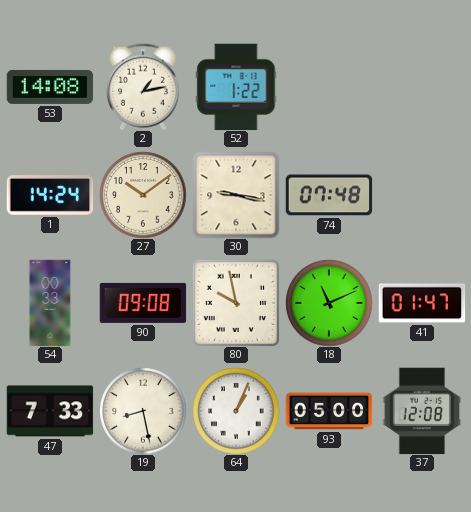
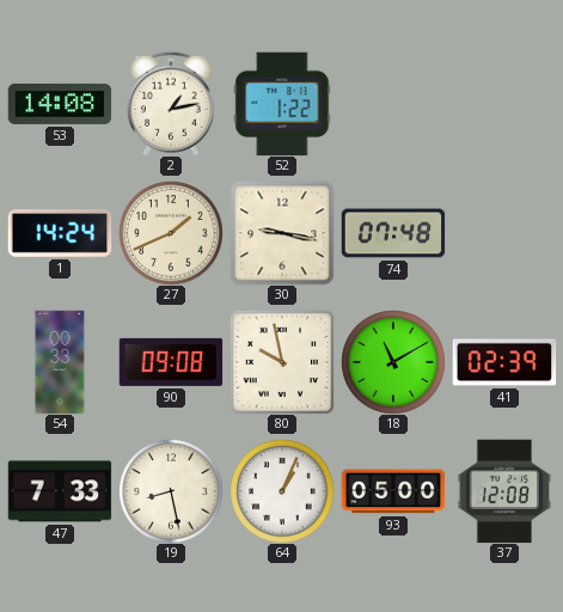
27: 10:09 -> 1:41
18: 11:11 -> 11:10
41: 01:47 -> 02:39
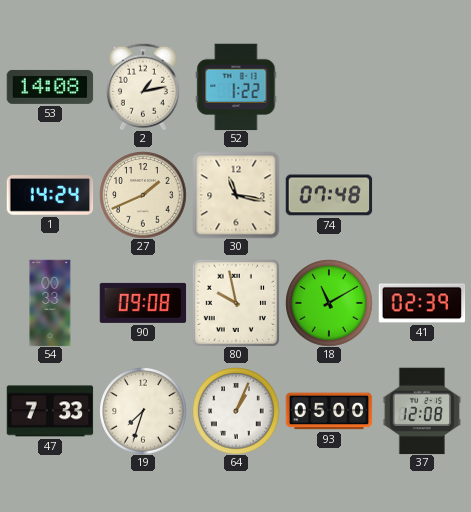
30: 9:17 -> 11:17
19: 8:28 -> 7:33
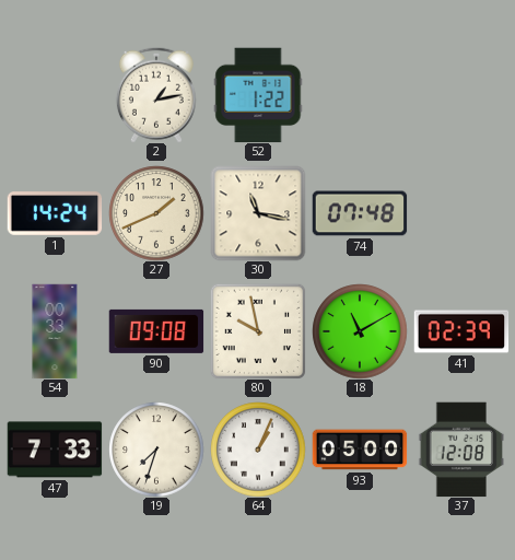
53: 14:08 -> none
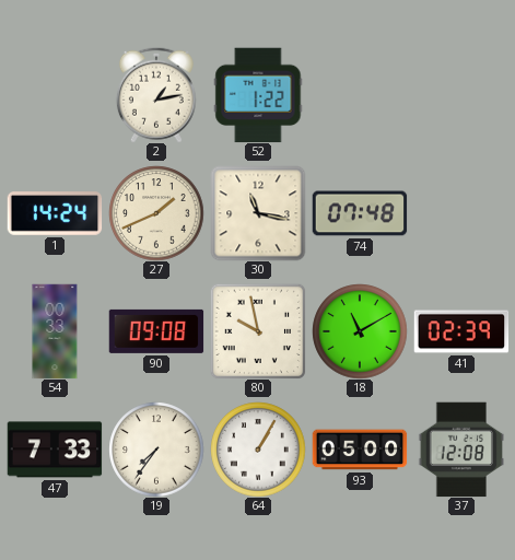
19: 7:33 -> 7:36
64: 1:04 -> 1:05
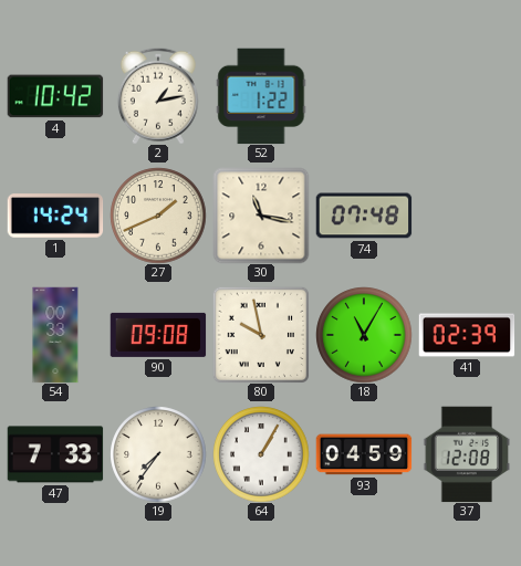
4: none -> 10:42
18: 11:10 -> 11:05
93: 05:00 -> 04:59
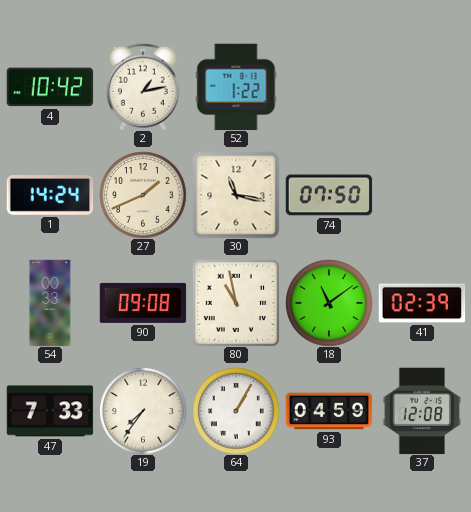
74: 07:48 -> 07:50
80: 9:58 -> 10:58
18: 11:05 -> 11:09
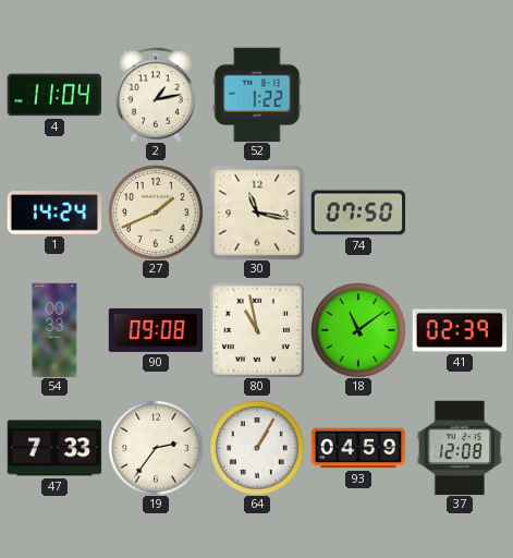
4: 10:42 -> 11:04
19: 7:36 -> 2:36
